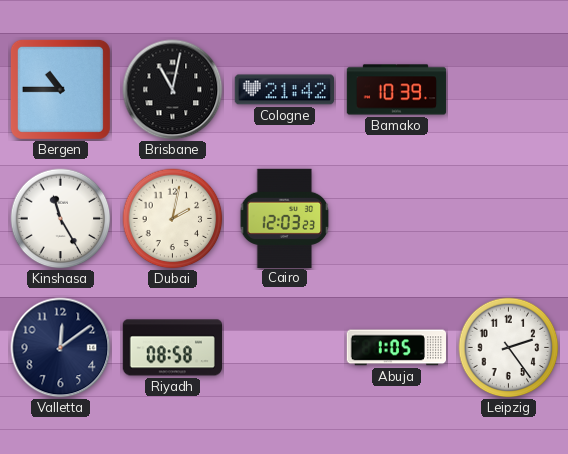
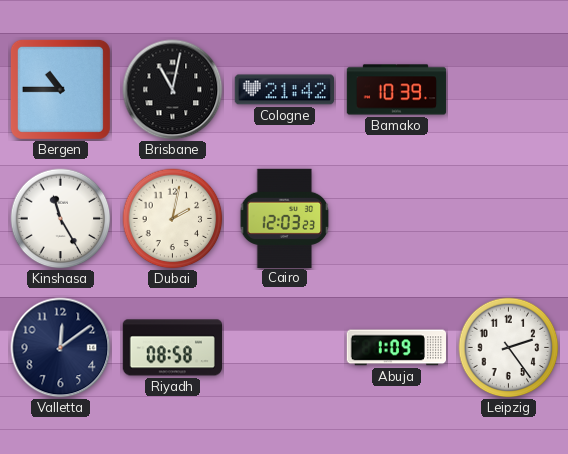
Abuja: 1:05 -> 1:09
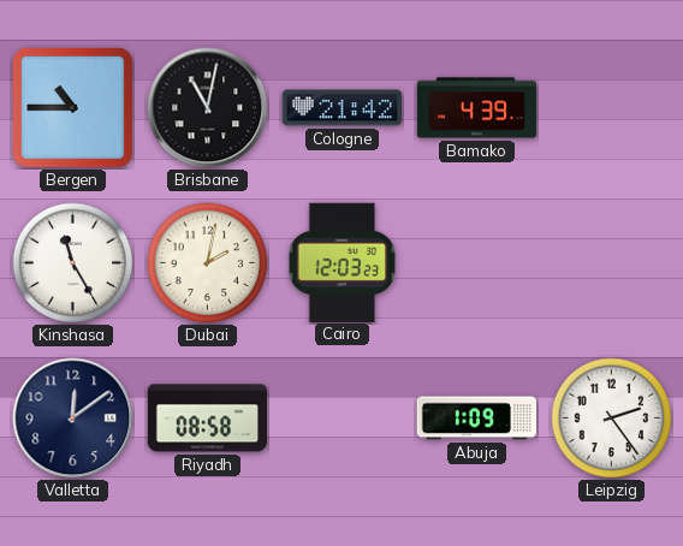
Bamako: 10:39 -> 4:39
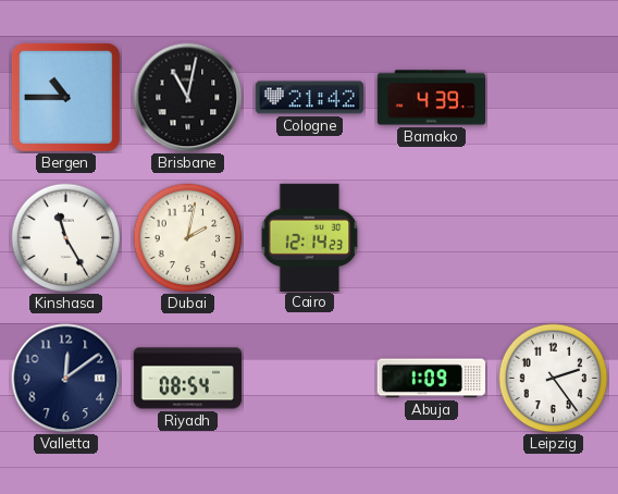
Cairo: 12:03 -> 12:14
Riyadh: 08:58 -> 08:54
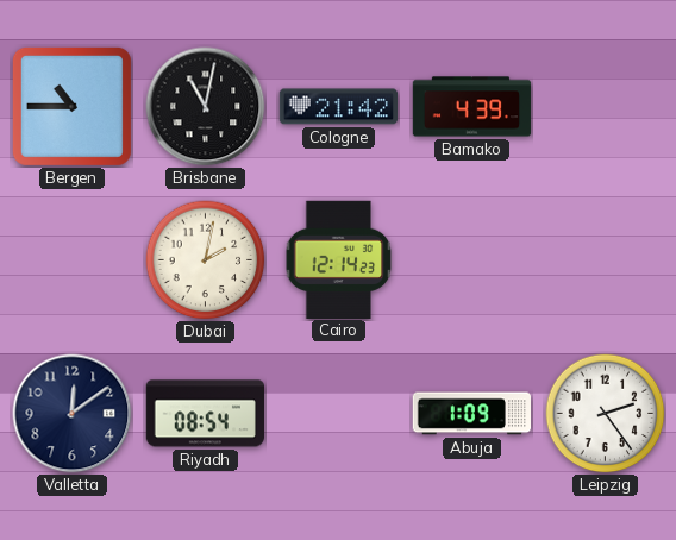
Kinshasa: 11:25 -> none
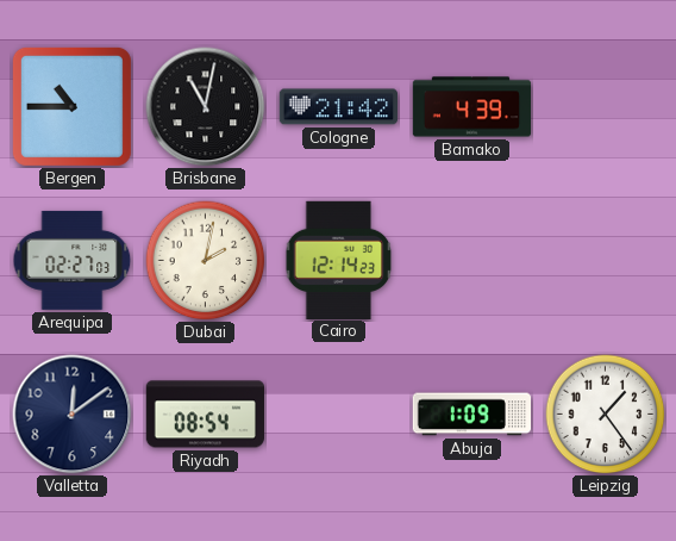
Arequipa: none -> 02:27
Leipzig: 2:24 -> 1:24
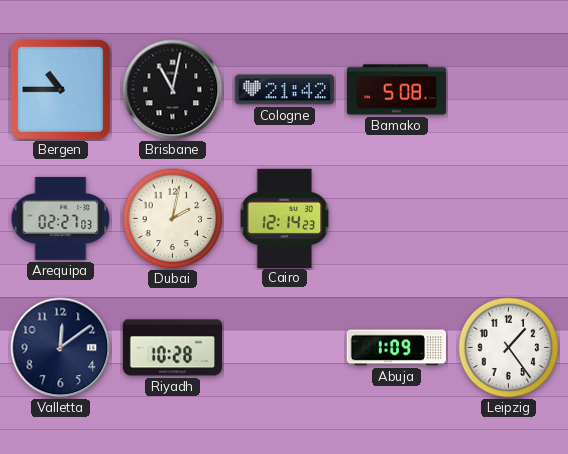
Bamako: 4:39 -> 5:08
Riyadh: 08:54 -> 10:28
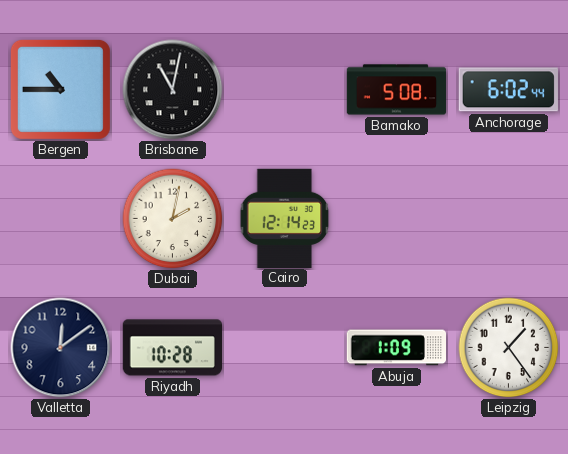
Cologne: 21:42 -> none
Anchorage: none -> 6:02
Arequipa: 02:27 -> none
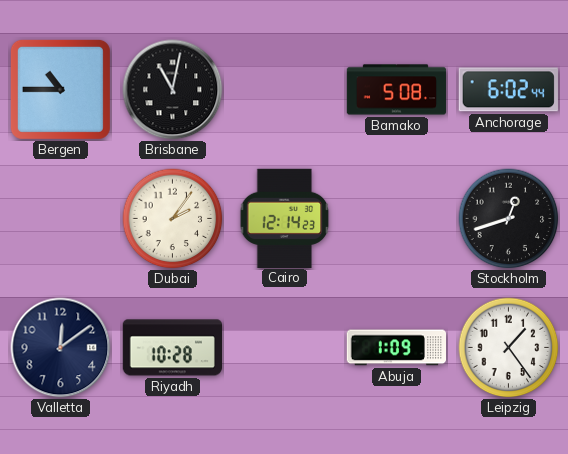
Dubai: 2:02 -> 2:06
Stockholm: none -> 12:42
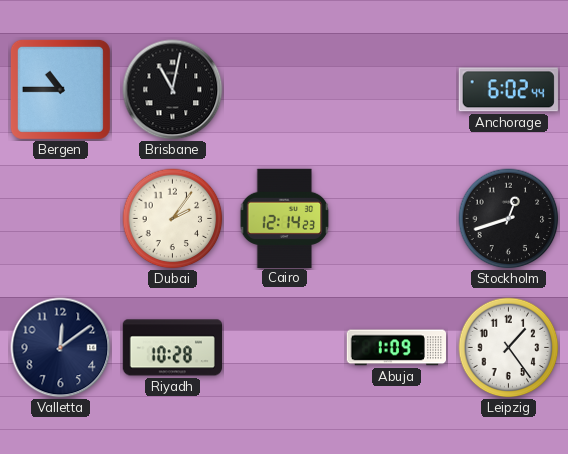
Bamako: 5:08 -> none
